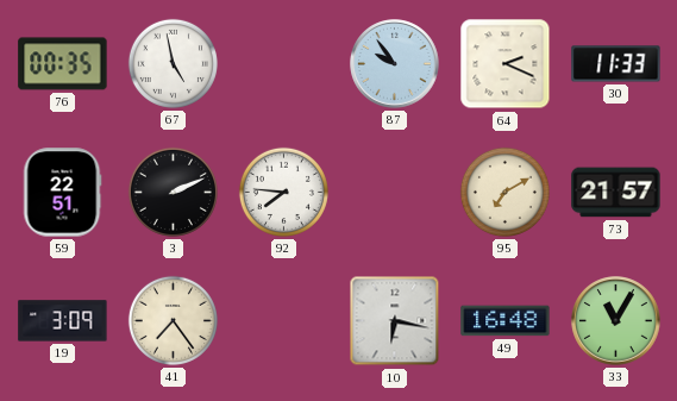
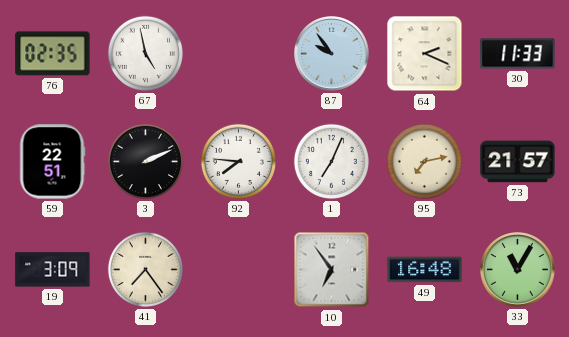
76: 00:35 -> 02:35
1: none -> 7:04
95: 7:10 -> 7:13
10: 6:17 -> 6:54
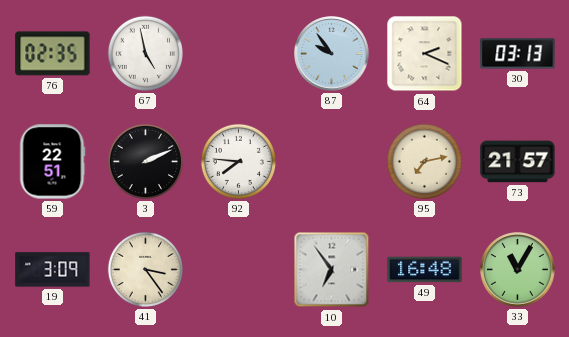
30: 11:33 -> 03:13
1: 7:04 -> none
41: 7:24 -> 3:24
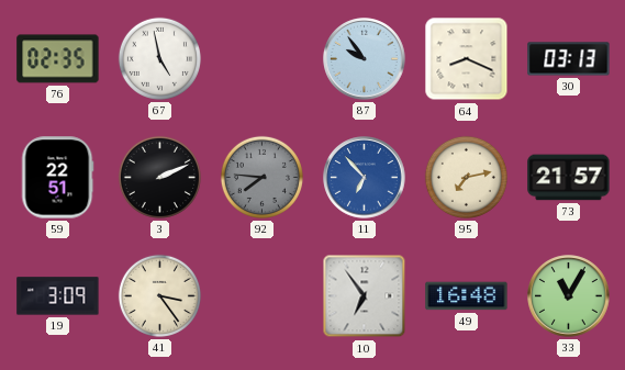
64: 2:19 -> 8:19
92 dial: white -> grey
11: none -> 6:53
